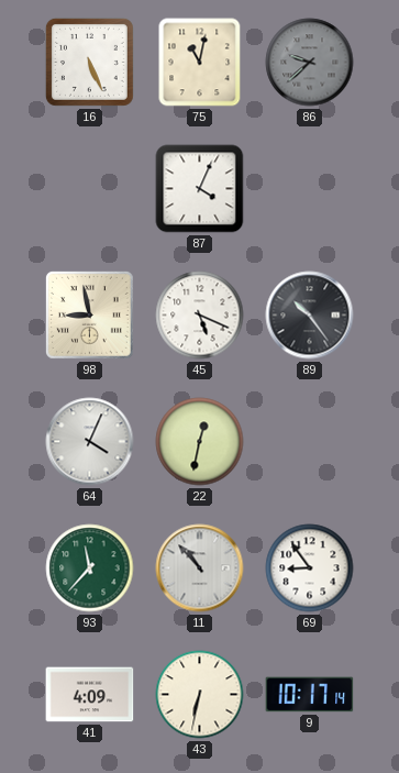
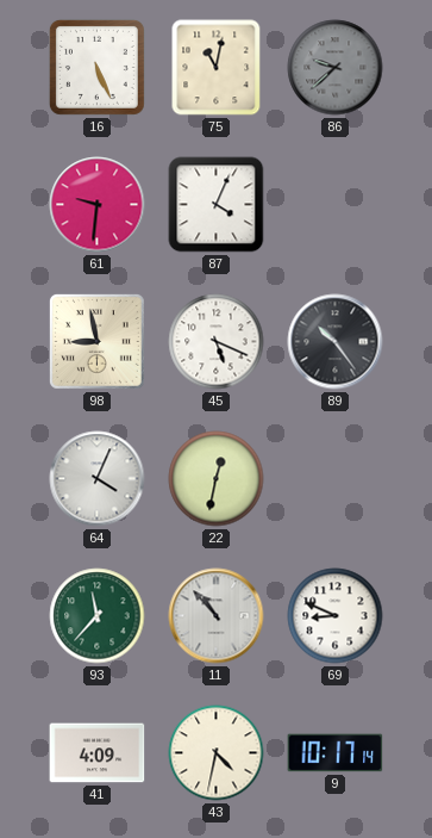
61: none -> 9:31
69: 8:54 -> 8:49
43: 6:32 -> 4:32
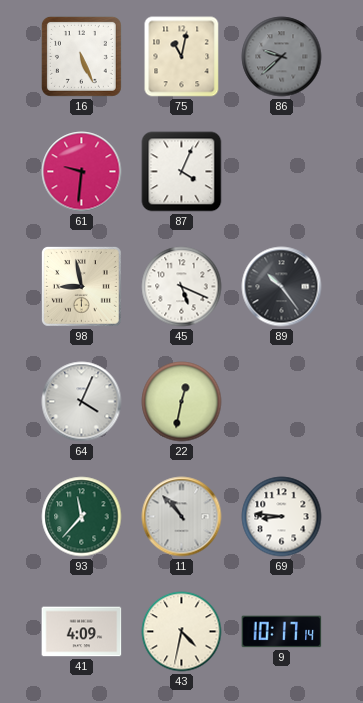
69: 8:49 -> 8:46
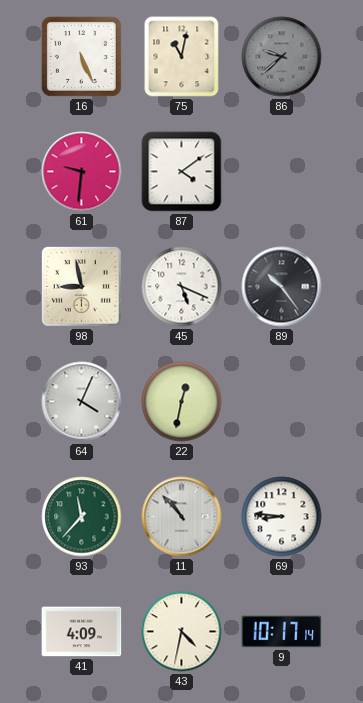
87: 4:04 -> 4:09
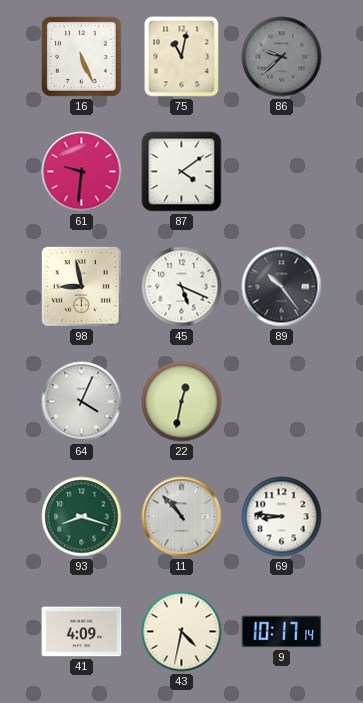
93: 11:37 -> 8:18
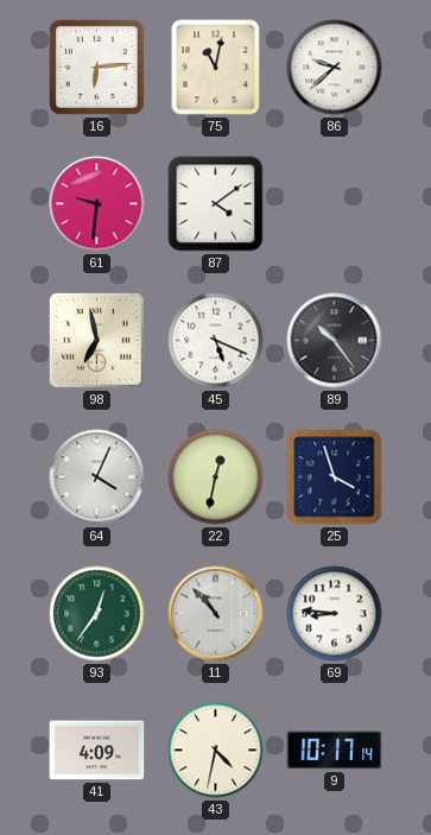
16: 5:26 -> 6:14
86 dial: grey -> white
98: 8:58 -> 6:58
25: none -> 3:57
93: 8:18 -> 12:36
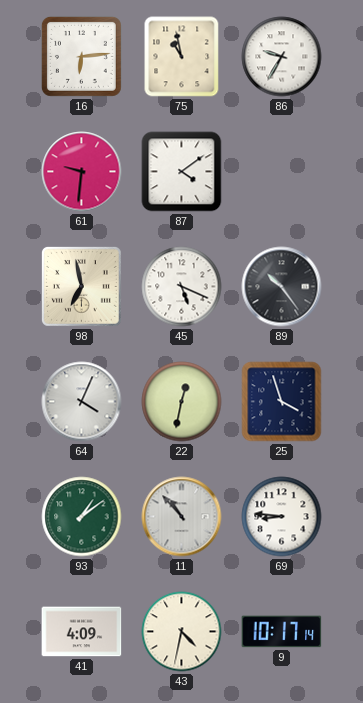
75: 11:02 -> 10:58
86: 9:38 -> 9:35
93: 12:36 -> 1:09
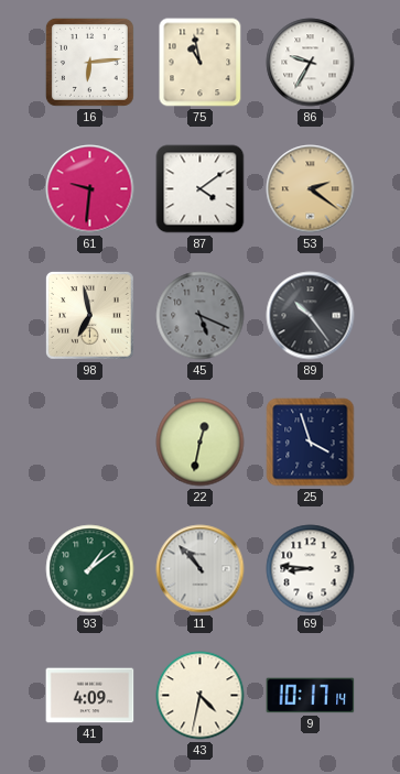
53: none -> 2:21
45 dial: white -> grey
64: 4:04 -> none
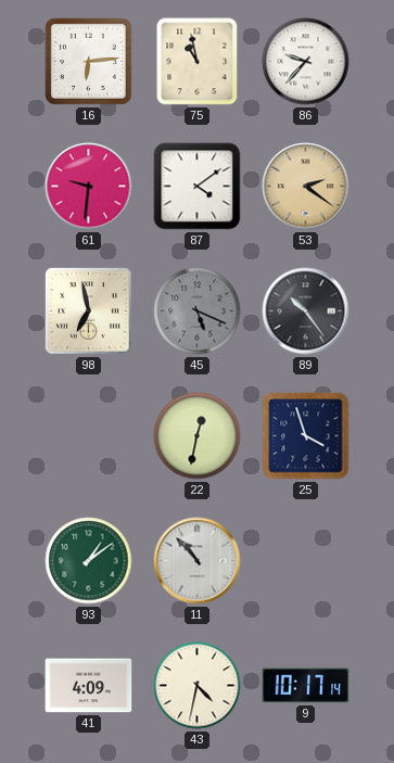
86: 9:35 -> 9:37
69: 8:46 -> none
